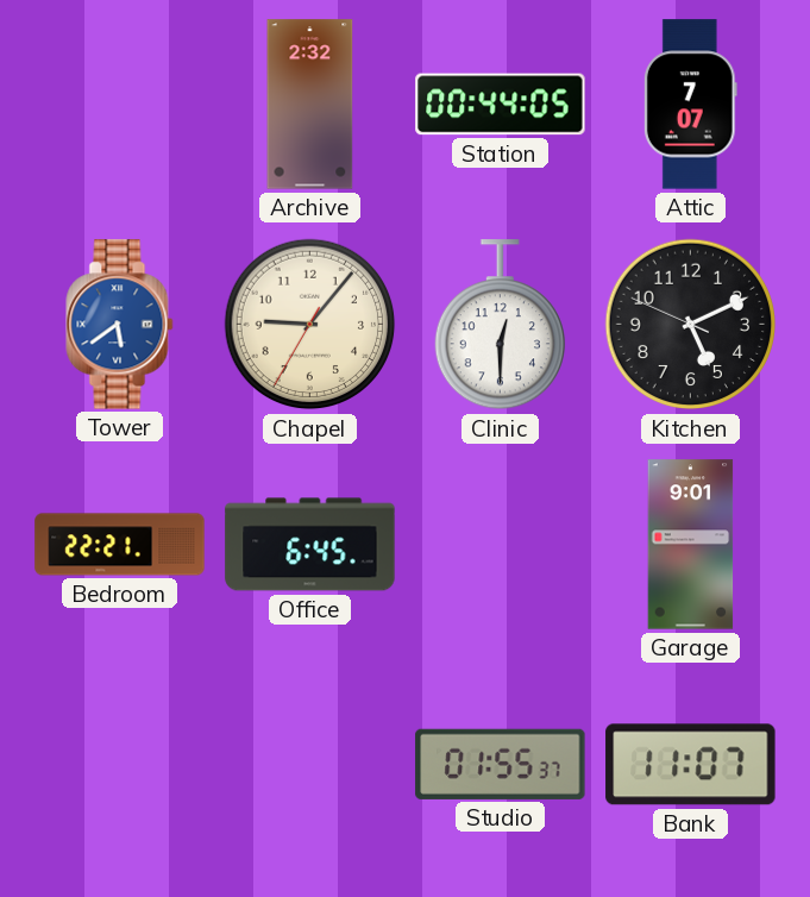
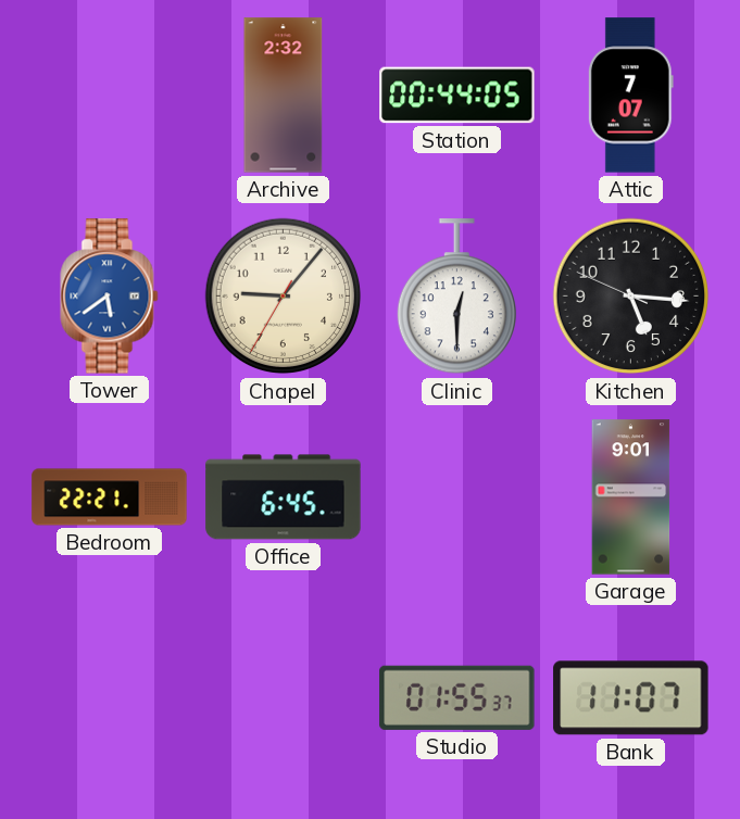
Kitchen: 5:10 -> 5:15
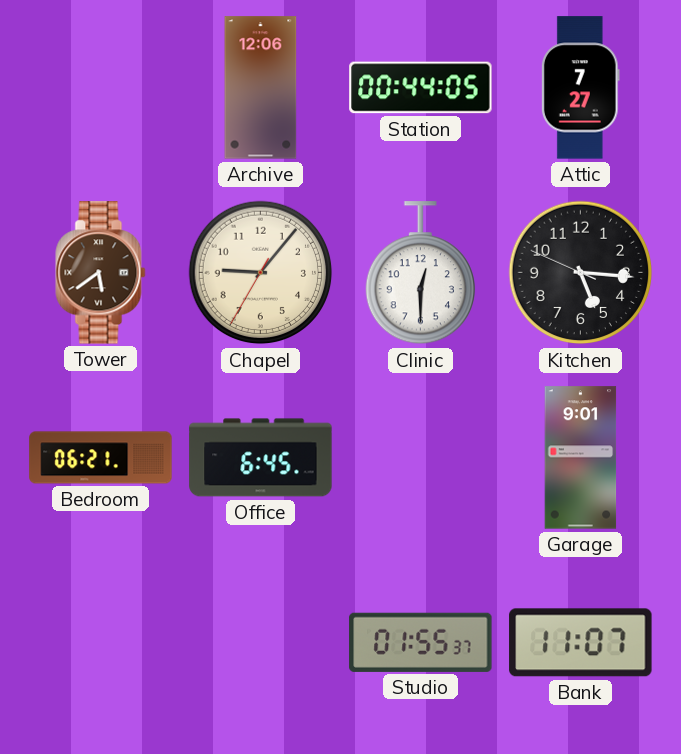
Archive: 2:32 -> 12:06
Attic: 7:07 -> 7:27
Tower dial: blue -> brown
Bedroom: 22:21 -> 06:21
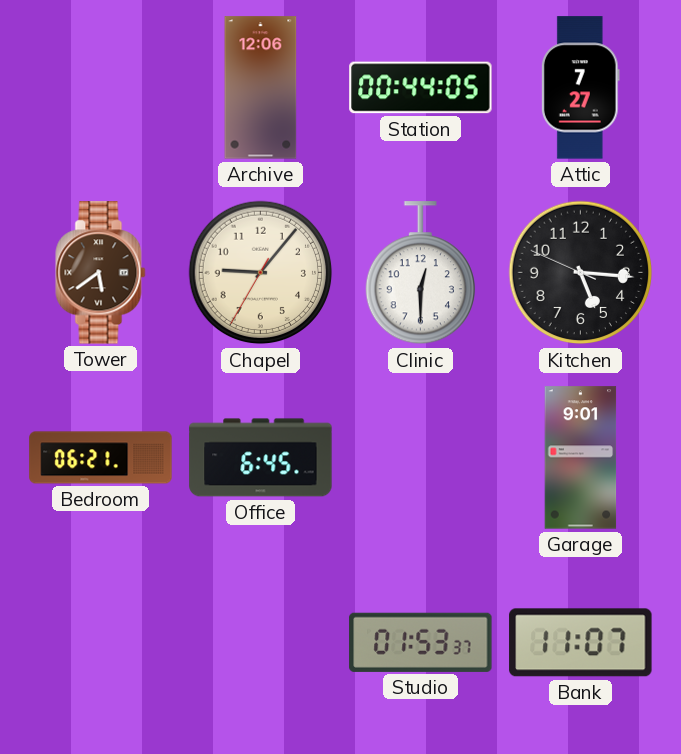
Studio: 01:55 -> 01:53
